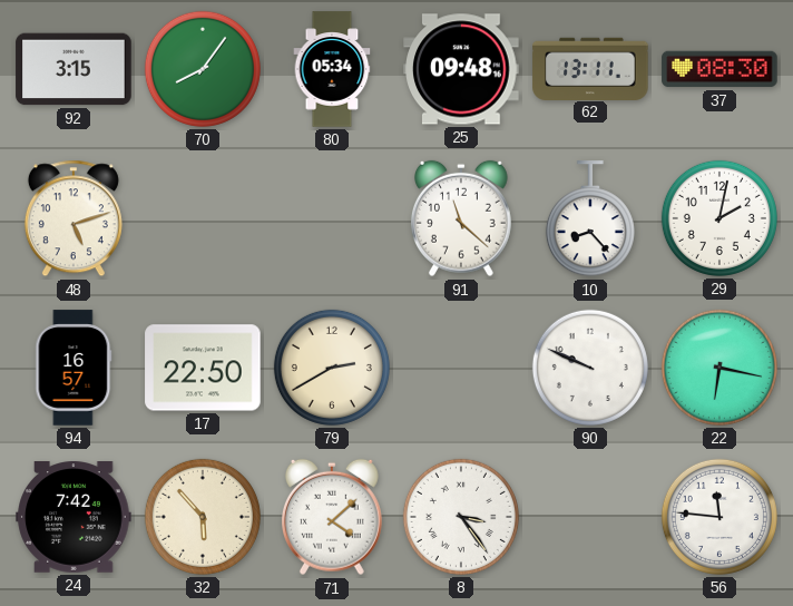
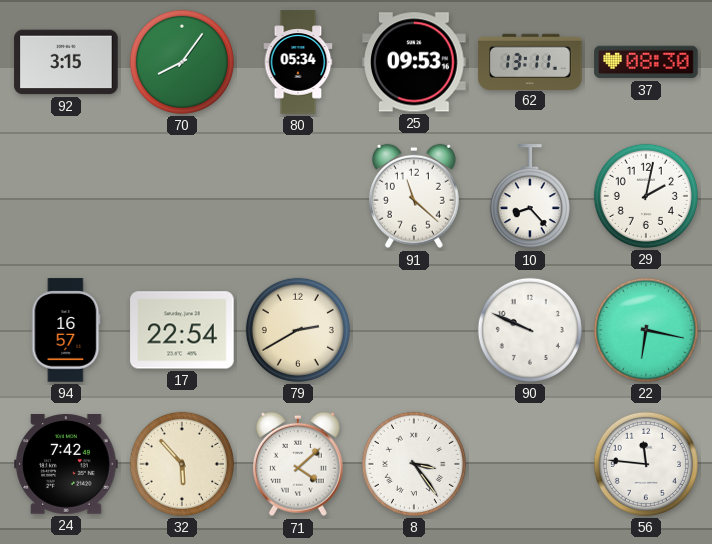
25: 09:48 -> 09:53
48: 5:12 -> none
17: 22:50 -> 22:54
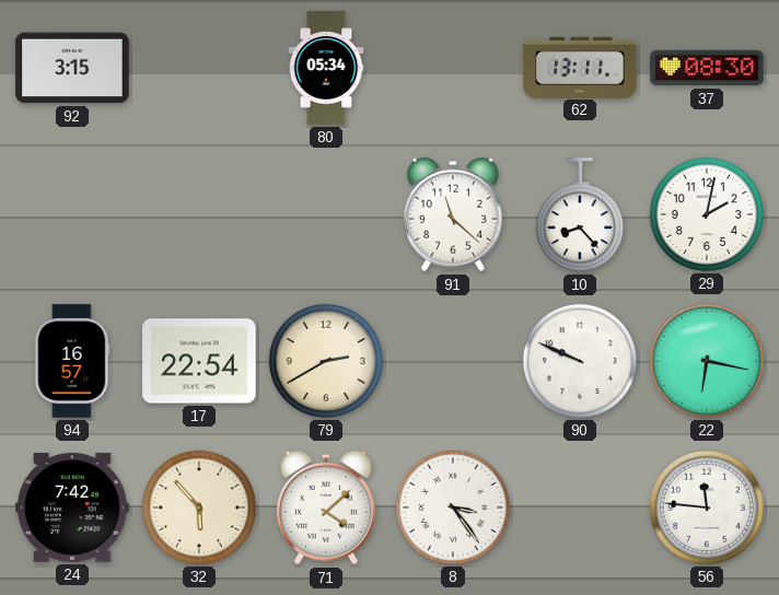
70: 8:06 -> none
25: 09:53 -> none
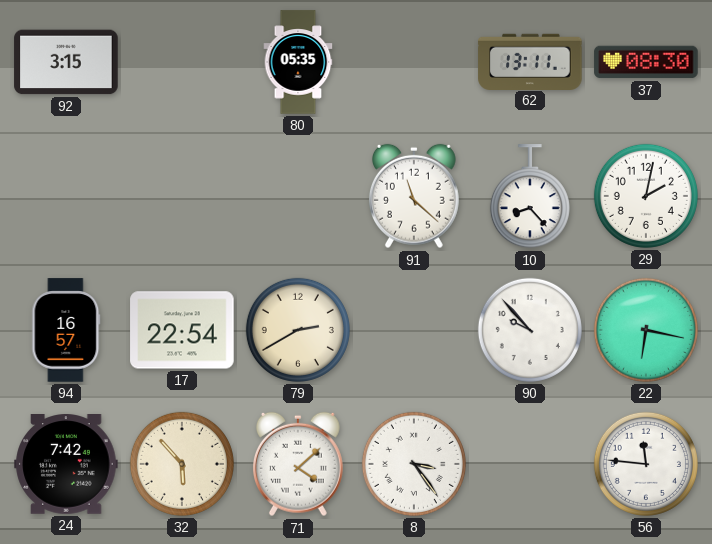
80: 05:34 -> 05:35
90: 9:49 -> 9:53
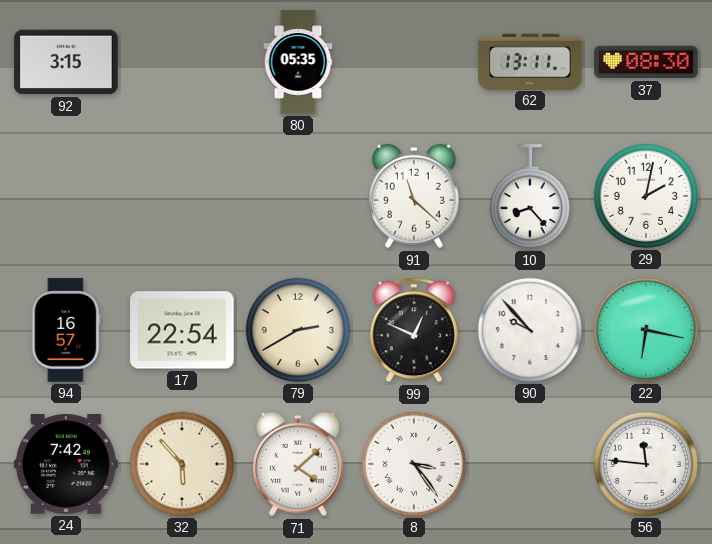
99: none -> 12:49
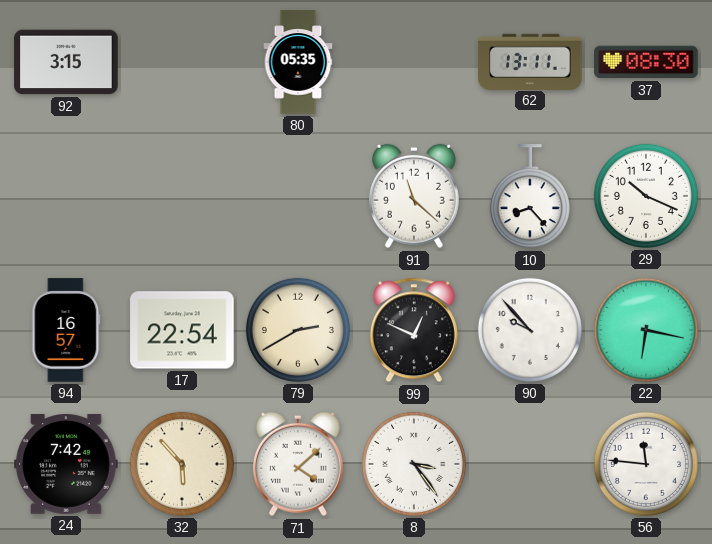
29: 2:02 -> 10:19
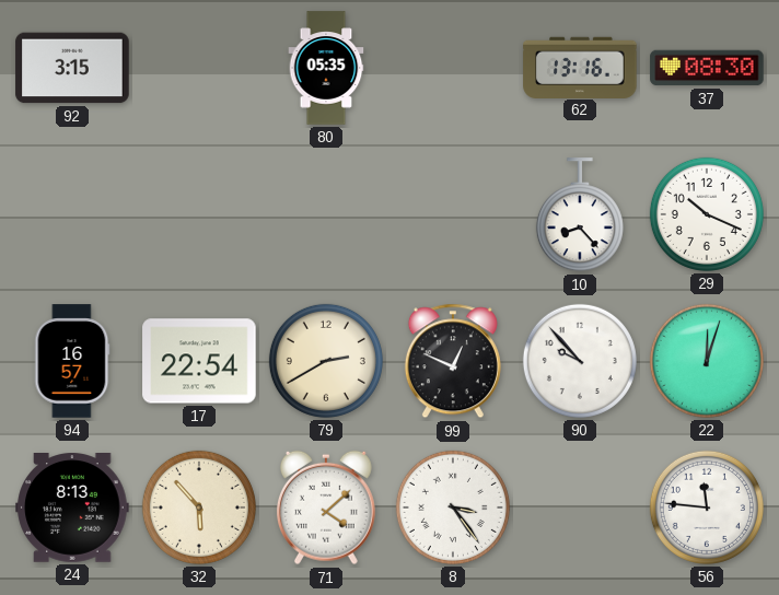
62: 13:11 -> 13:16
91: 11:22 -> none
22: 6:17 -> 12:03
24: 7:42 -> 8:13
